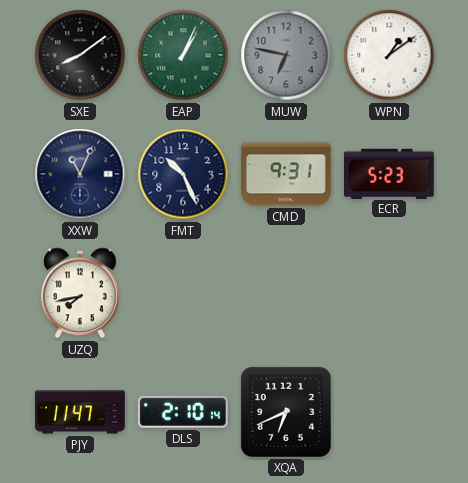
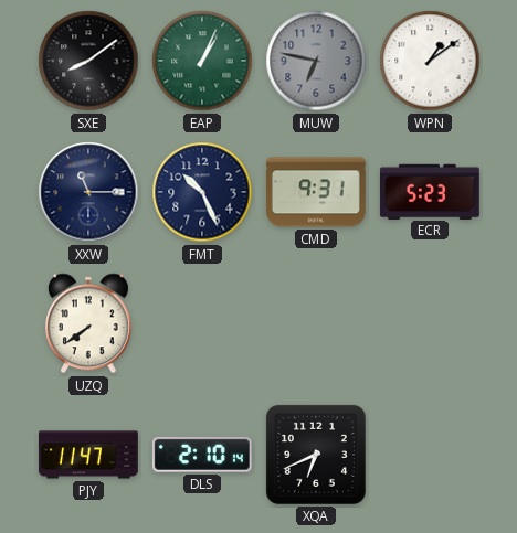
XXW: 11:04 -> 11:15
UZQ: 7:43 -> 7:39
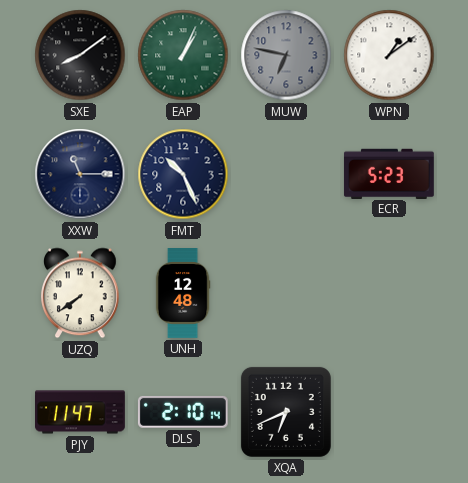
CMD: 9:31 -> none
UNH: none -> 12:48
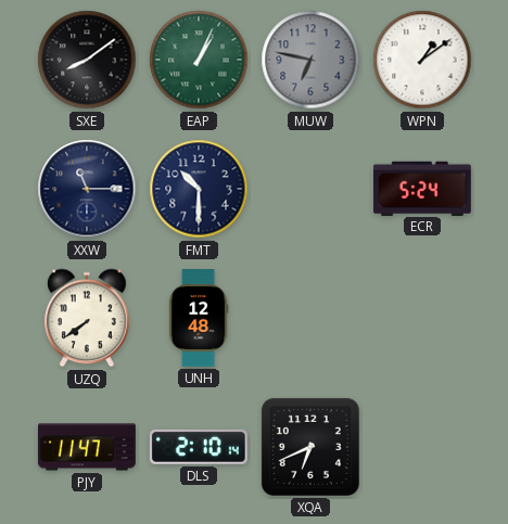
FMT: 10:26 -> 10:30
ECR: 5:23 -> 5:24
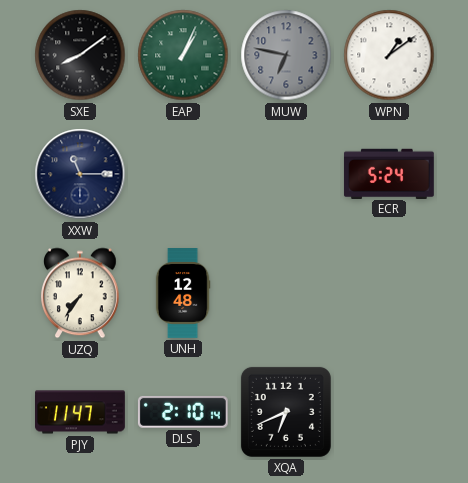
FMT: 10:30 -> none
UZQ: 7:39 -> 7:36
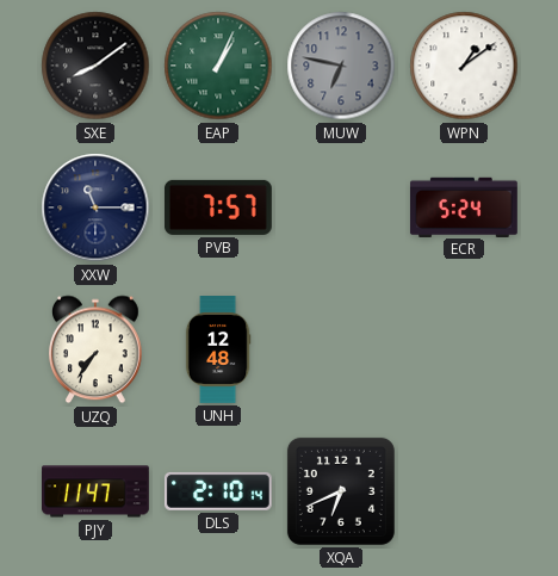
PVB: none -> 7:57
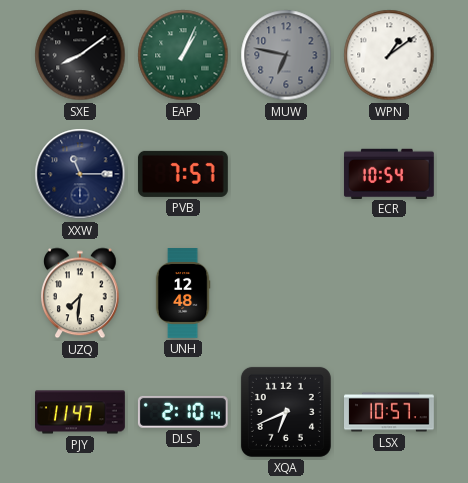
ECR: 5:24 -> 10:54
UZQ: 7:36 -> 7:31
LSX: none -> 10:57
